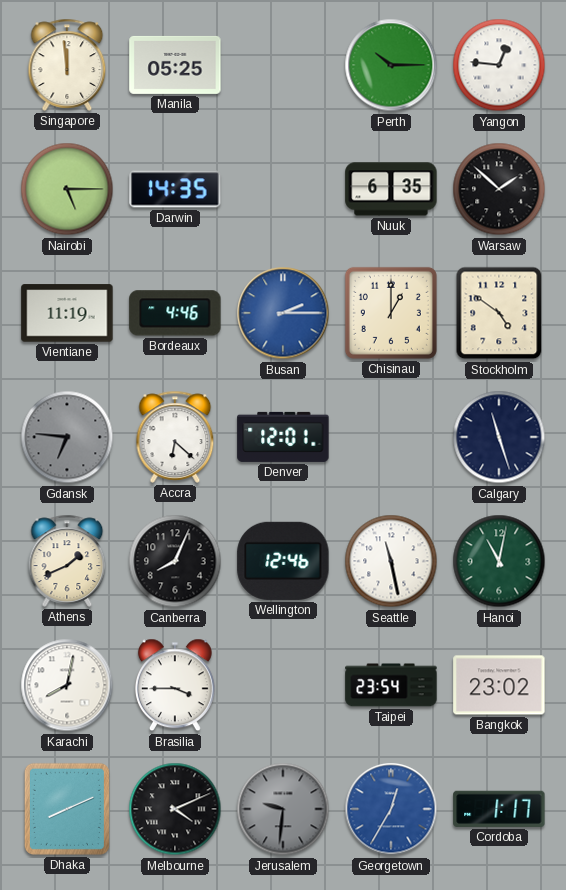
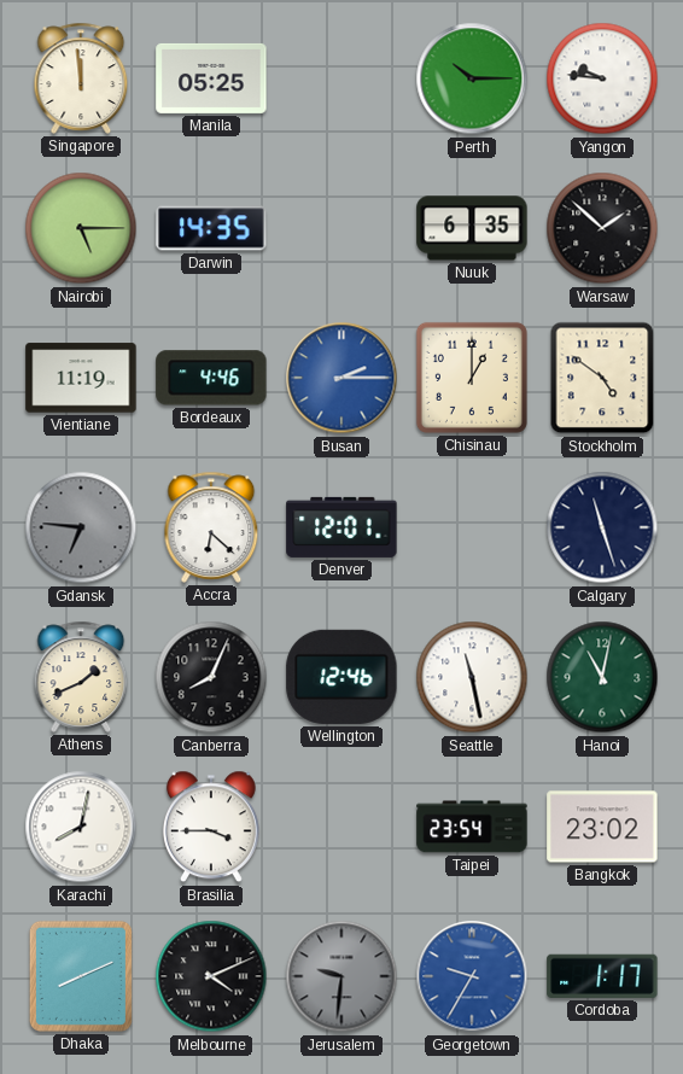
Yangon: 12:46 -> 9:46
Georgetown: 12:35 -> 9:35
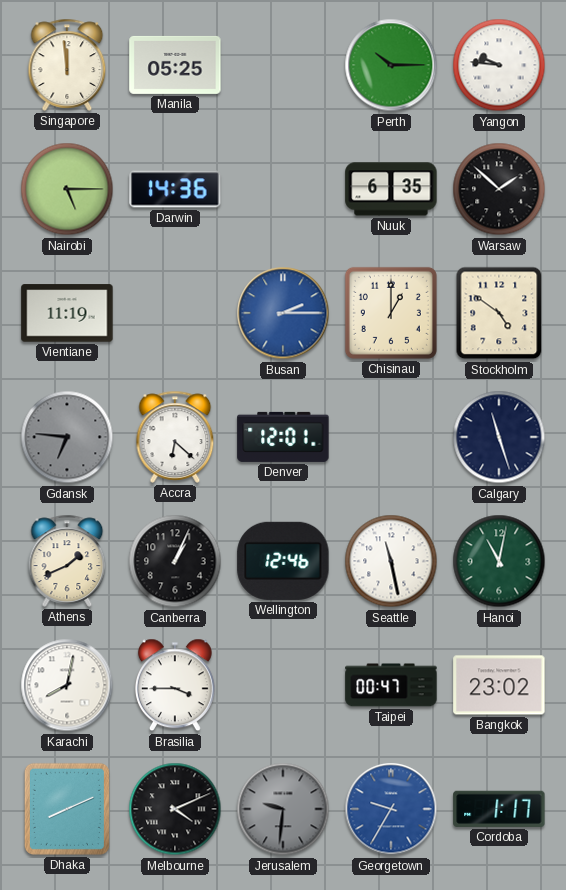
Darwin: 14:35 -> 14:36
Bordeaux: 4:46 -> none
Canberra: 8:04 -> 1:04
Taipei: 23:54 -> 00:47
